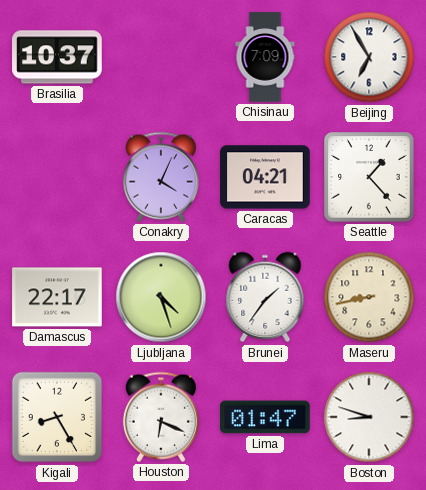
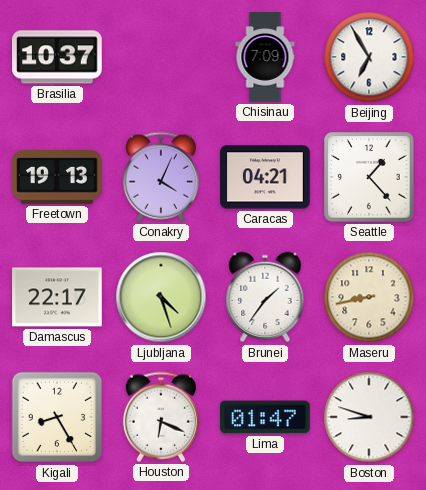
Freetown: none -> 19:13
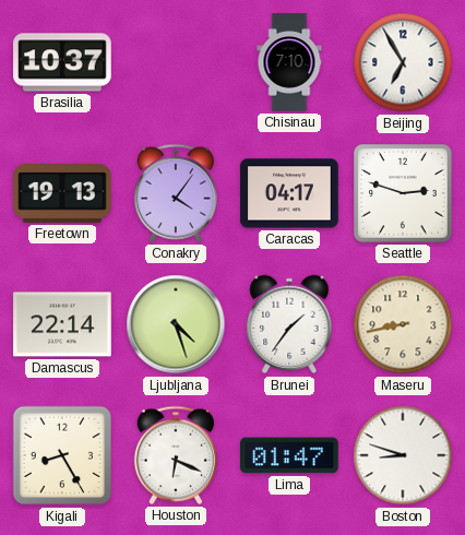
Chisinau: 7:09 -> 7:10
Conakry: 4:04 -> 4:06
Caracas: 04:21 -> 04:17
Seattle: 1:23 -> 2:48
Damascus: 22:17 -> 22:14
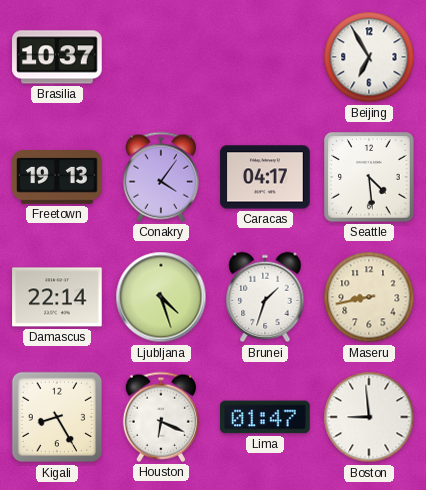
Chisinau: 7:10 -> none
Seattle: 2:48 -> 4:29
Brunei: 1:36 -> 1:33
Boston: 8:48 -> 8:59
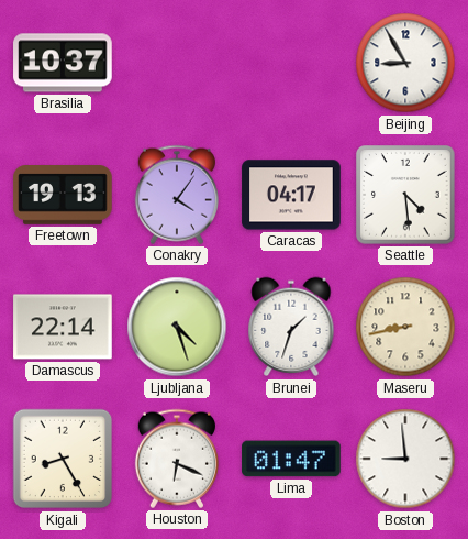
Beijing: 6:55 -> 8:55
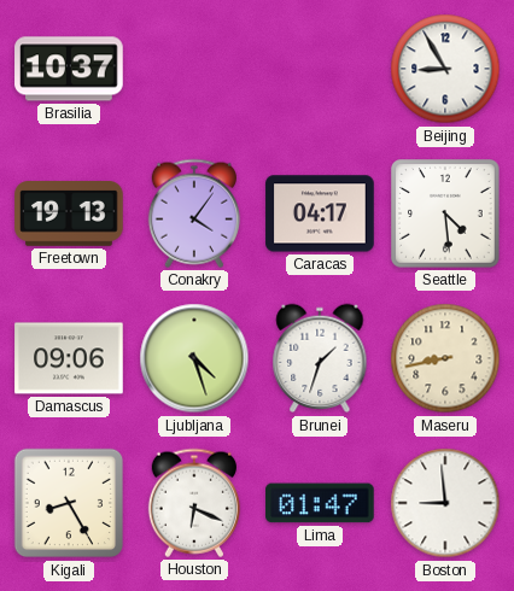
Damascus: 22:14 -> 09:06
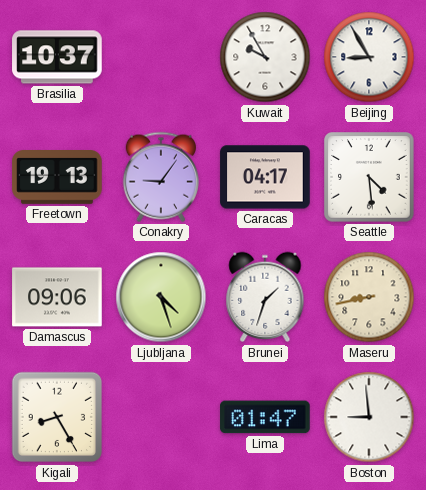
Kuwait: none -> 9:55
Conakry: 4:06 -> 9:06
Houston: 6:19 -> none
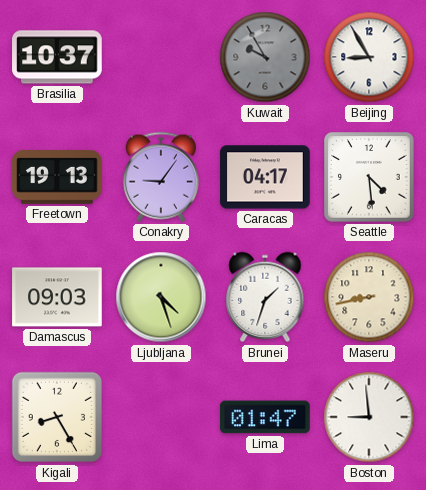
Kuwait dial: white -> grey
Damascus: 09:06 -> 09:03
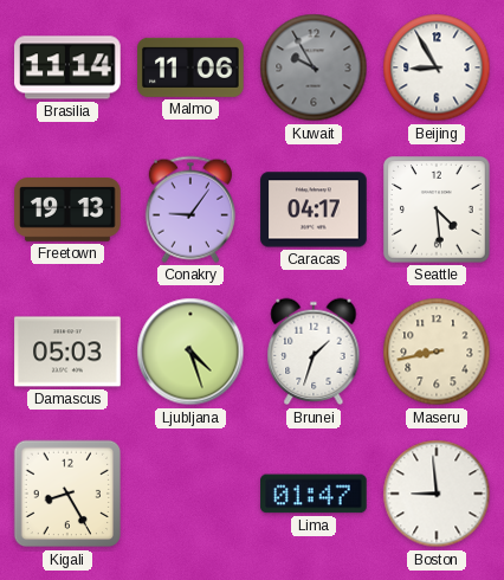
Brasilia: 10:37 -> 11:14
Malmo: none -> 11:06
Damascus: 09:03 -> 05:03
